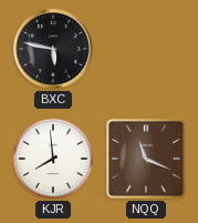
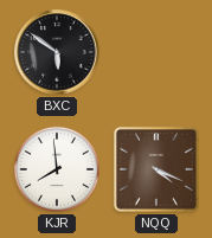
BXC: 5:47 -> 5:51
NQQ: 11:19 -> 4:19
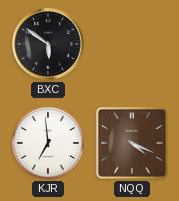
KJR: 7:59 -> 6:59
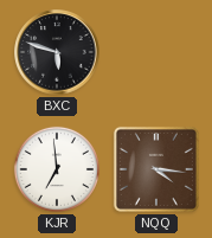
BXC: 5:51 -> 5:48
NQQ: 4:19 -> 4:16
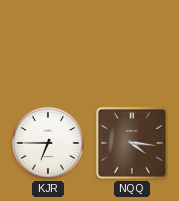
BXC: 5:48 -> none
KJR: 6:59 -> 6:45
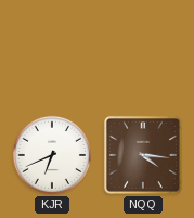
KJR: 6:45 -> 6:41
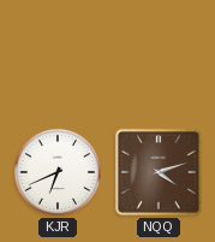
NQQ: 4:16 -> 4:12
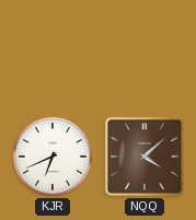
NQQ: 4:12 -> 4:08
